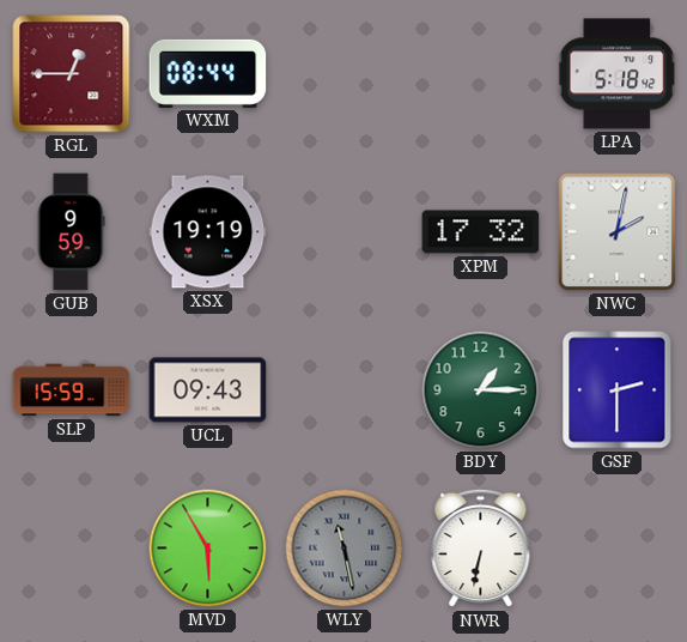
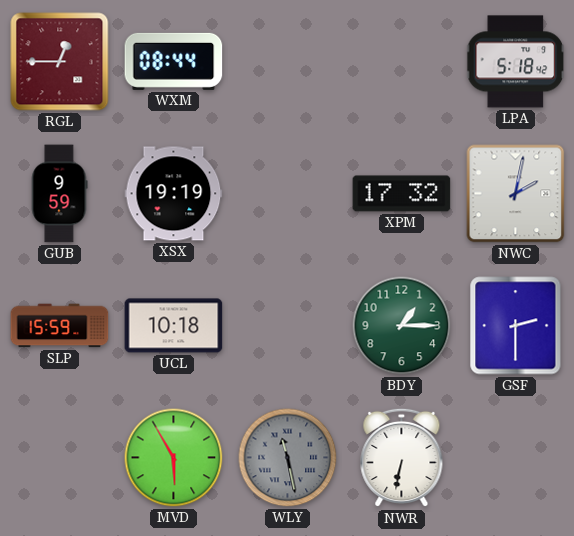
UCL: 09:43 -> 10:18
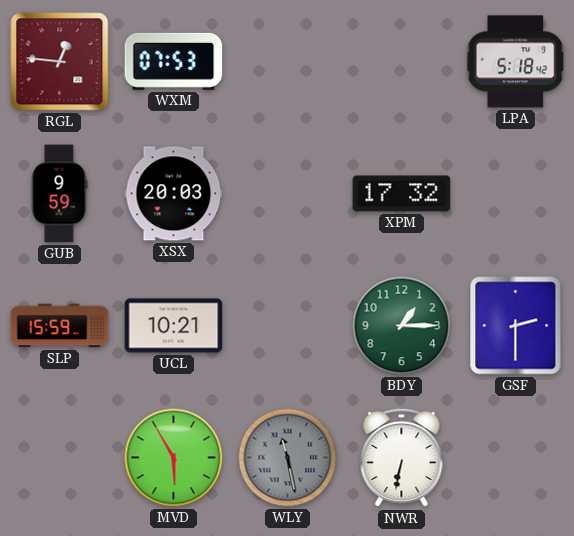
RGL: 12:45 -> 12:46
WXM: 08:44 -> 07:53
XSX: 19:19 -> 20:03
NWC: 2:02 -> none
UCL: 10:18 -> 10:21
